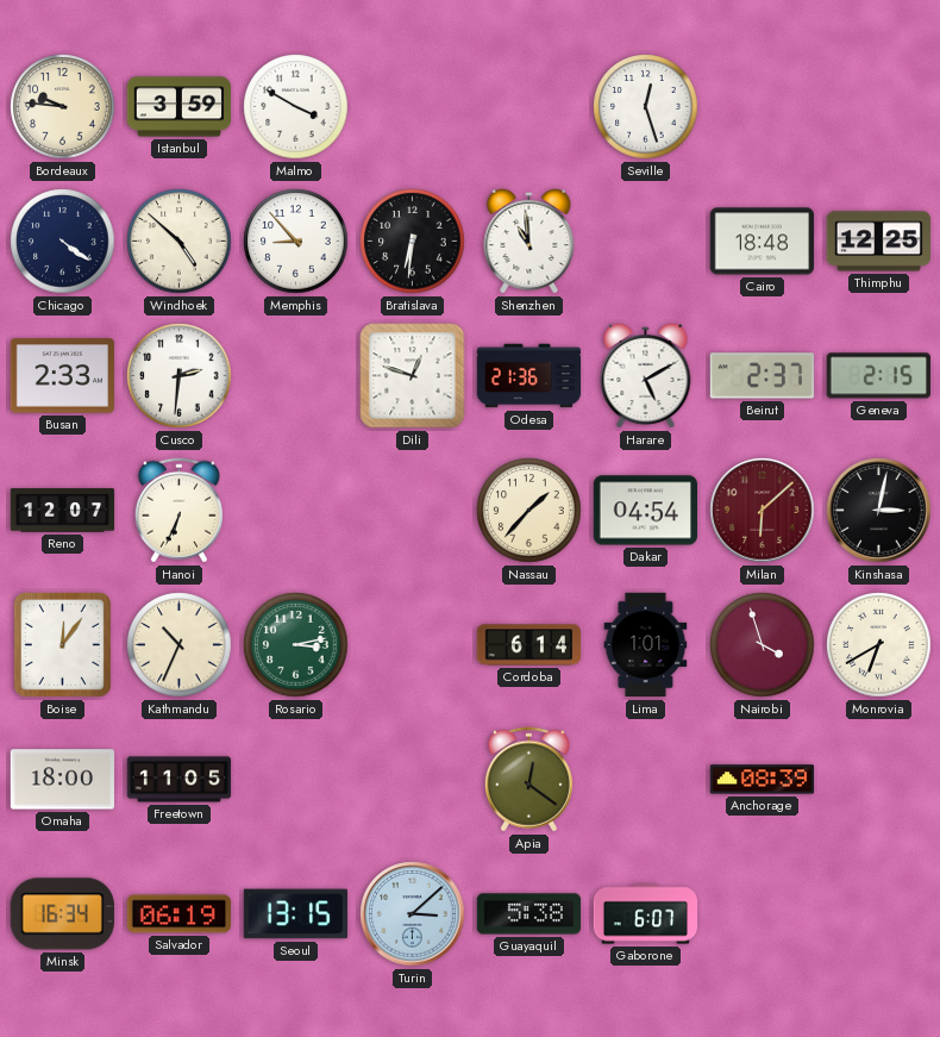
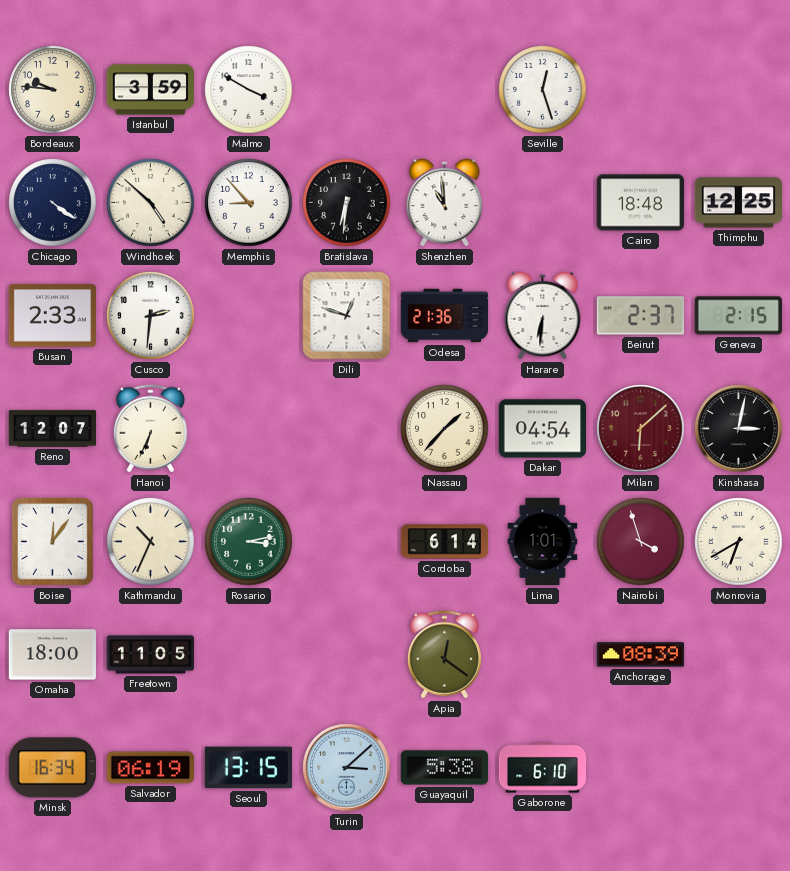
Harare: 5:10 -> 6:31
Gaborone: 6:07 -> 6:10
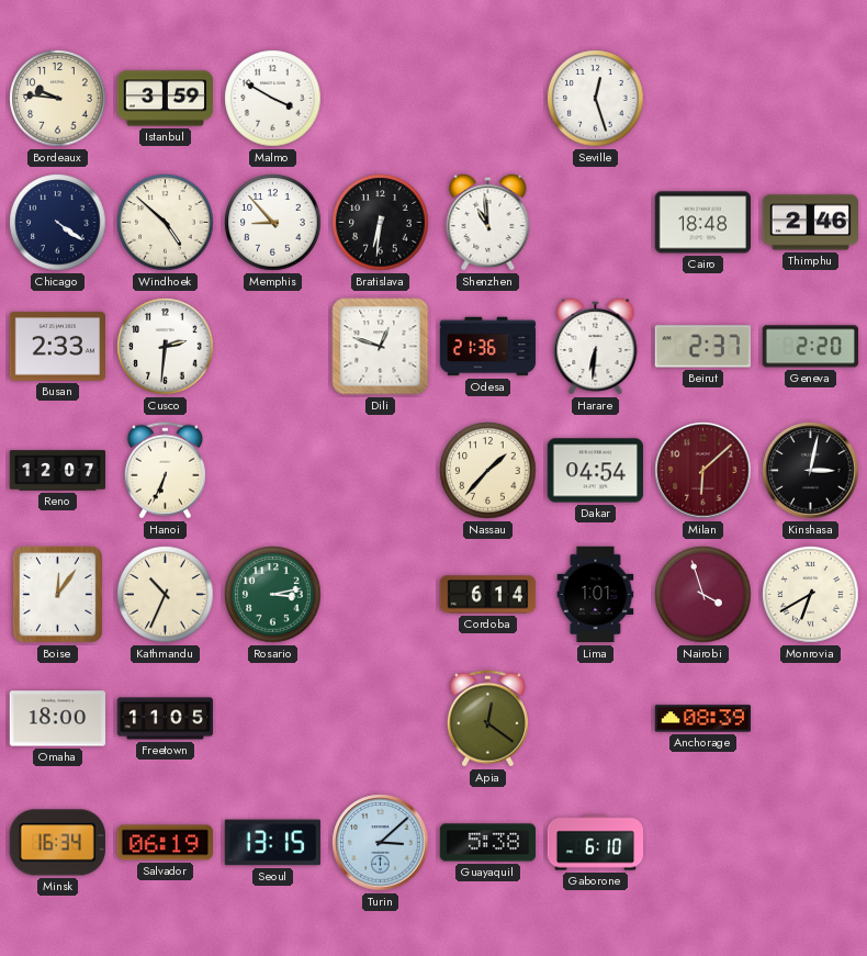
Thimphu: 12:25 -> 2:46
Geneva: 2:15 -> 2:20
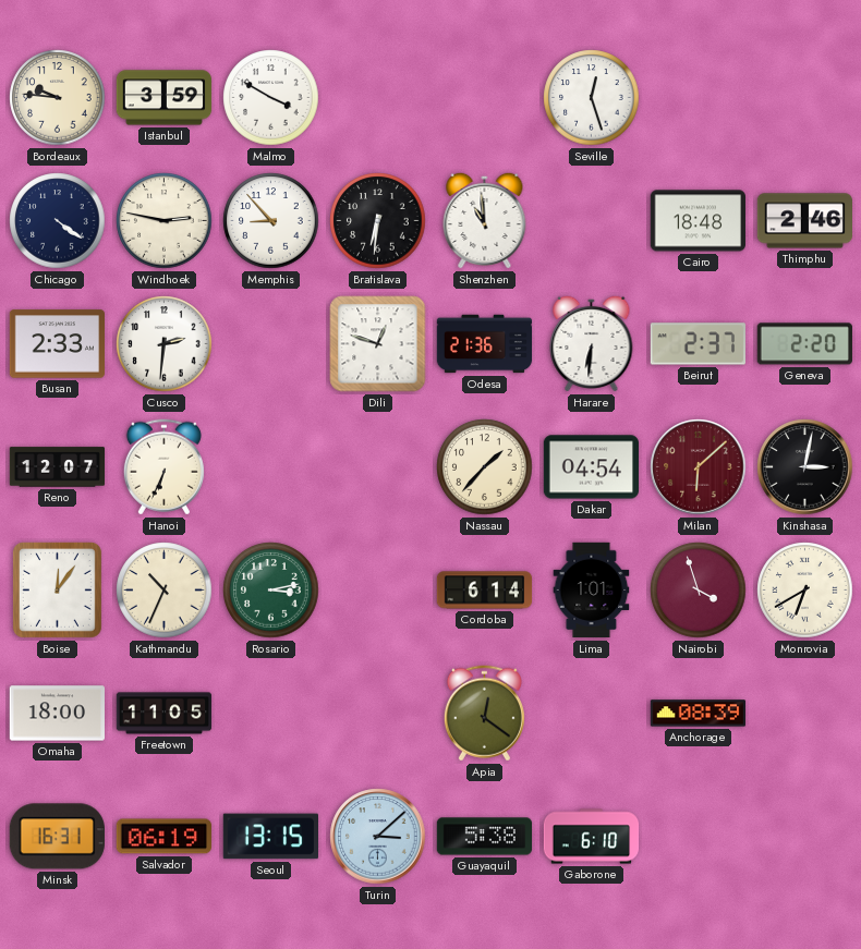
Windhoek: 4:52 -> 2:47
Minsk: 16:34 -> 16:31
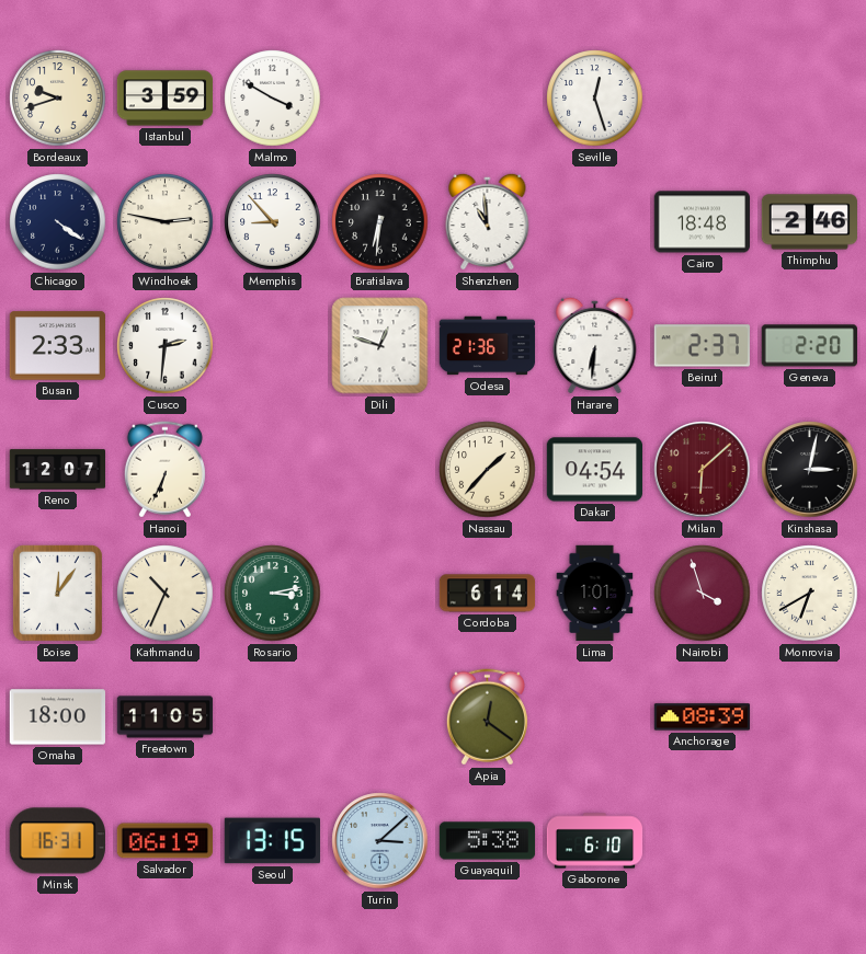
Bordeaux: 9:46 -> 9:42
